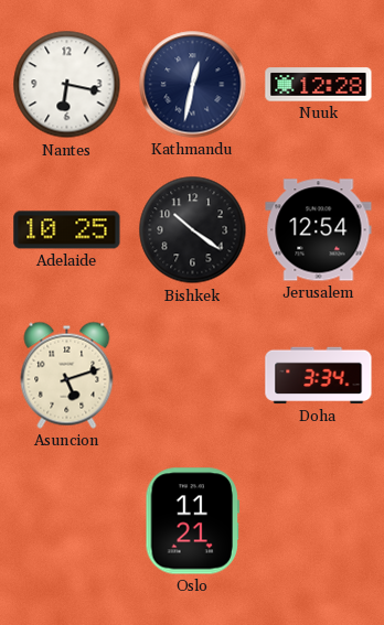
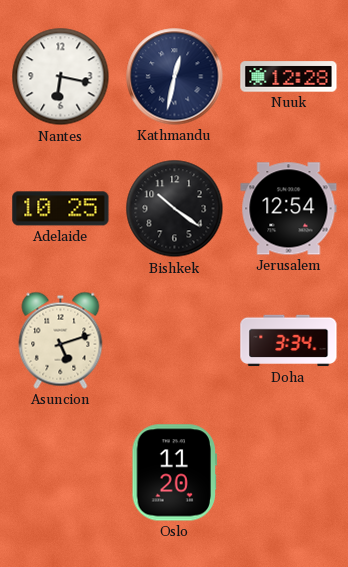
Oslo: 11:21 -> 11:20
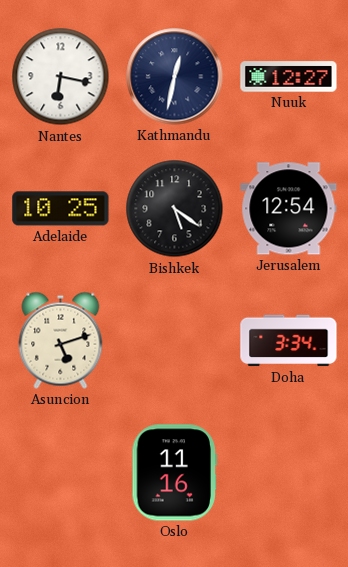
Nuuk: 12:28 -> 12:27
Bishkek: 10:21 -> 5:21
Oslo: 11:20 -> 11:16
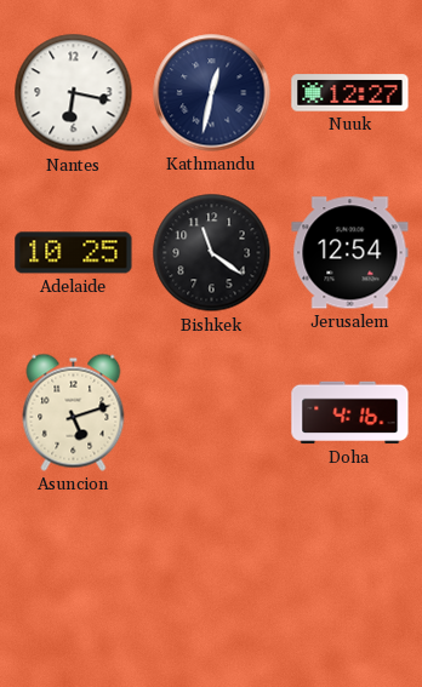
Bishkek: 5:21 -> 11:21
Doha: 3:34 -> 4:16
Oslo: 11:16 -> none
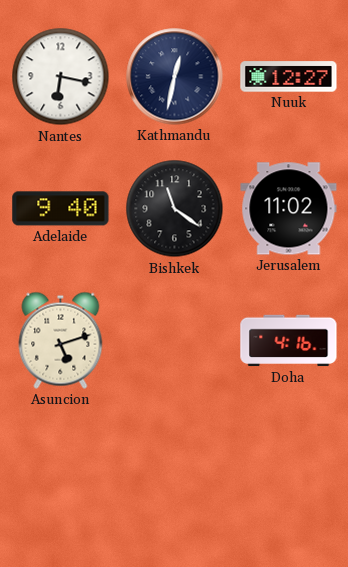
Adelaide: 10:25 -> 9:40
Jerusalem: 12:54 -> 11:02
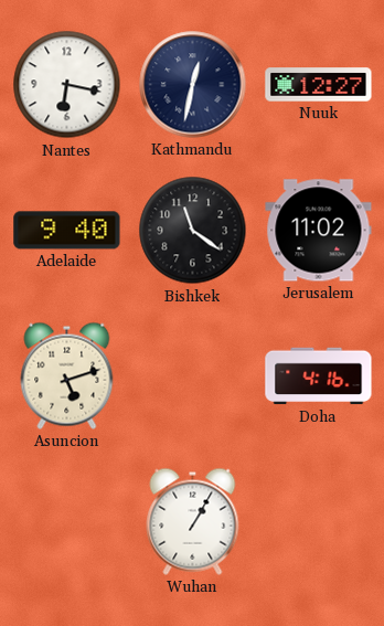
Wuhan: none -> 1:05
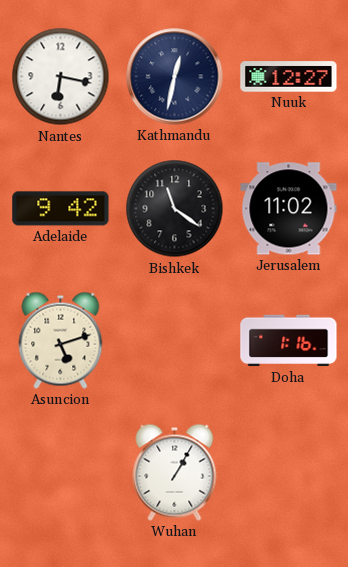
Adelaide: 9:40 -> 9:42
Doha: 4:16 -> 1:16
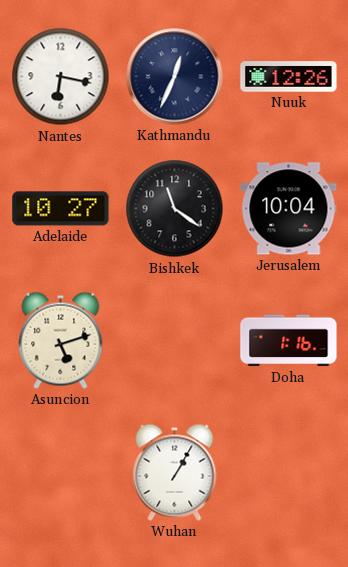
Kathmandu: 12:32 -> 12:34
Nuuk: 12:27 -> 12:26
Adelaide: 9:42 -> 10:27
Jerusalem: 11:02 -> 10:04
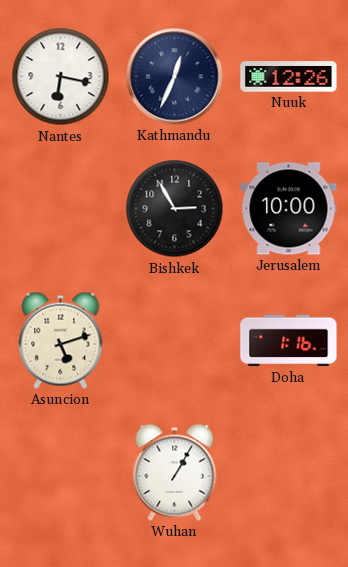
Adelaide: 10:27 -> none
Bishkek: 11:21 -> 2:55
Jerusalem: 10:04 -> 10:00
